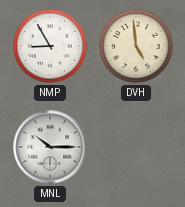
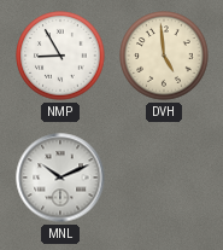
MNL: 10:15 -> 10:11
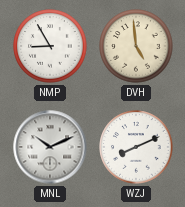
WZJ: none -> 8:11
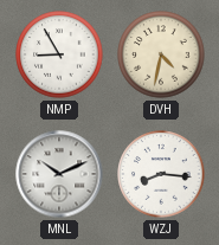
DVH: 4:59 -> 4:32
WZJ: 8:11 -> 8:16
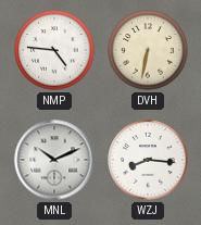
NMP: 8:55 -> 4:46
DVH: 4:32 -> 6:32
